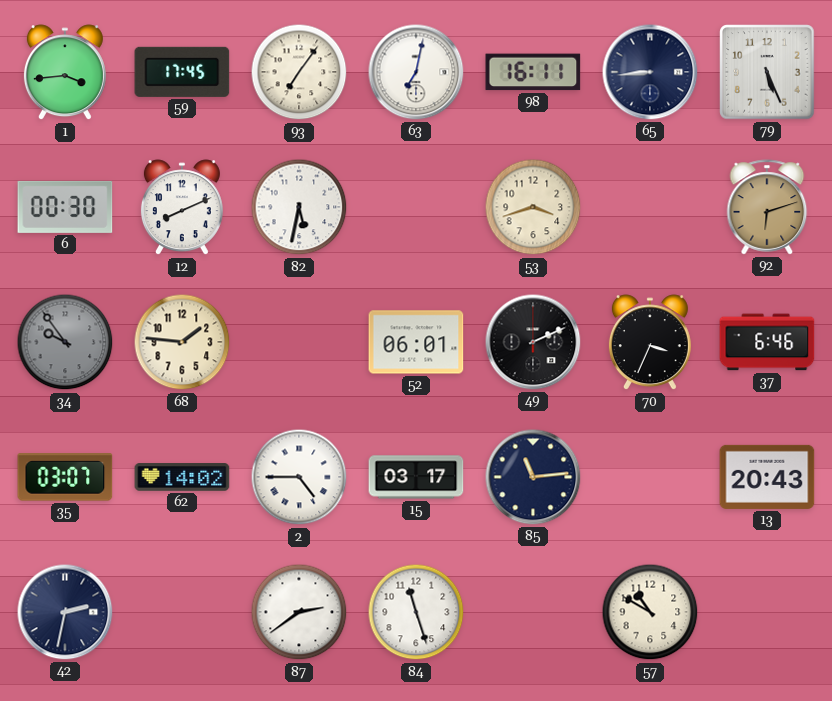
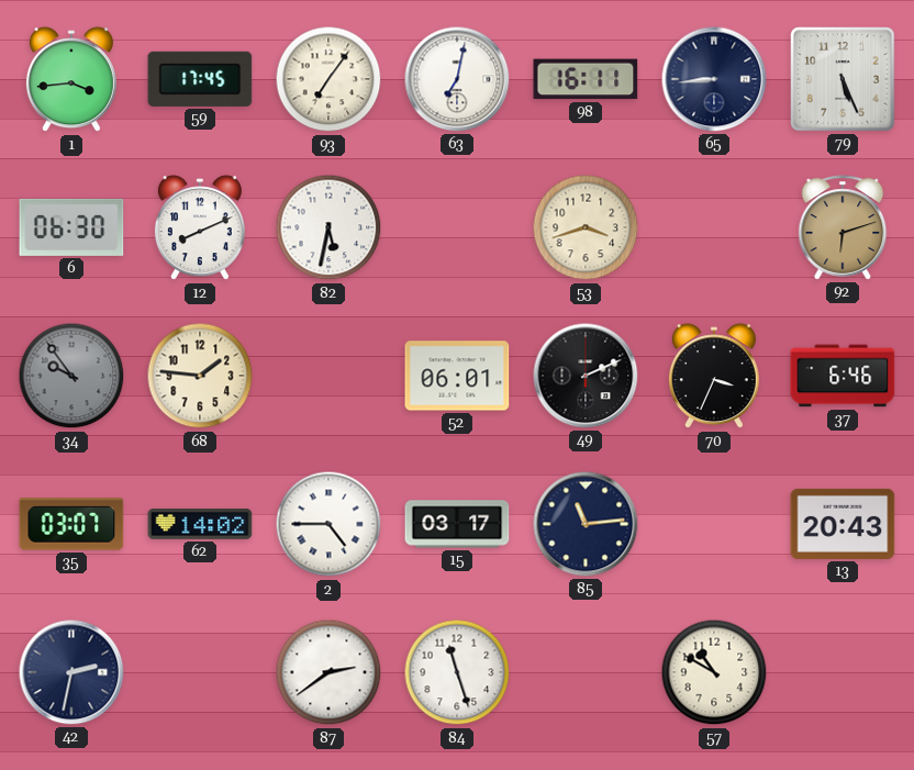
6: 00:30 -> 06:30
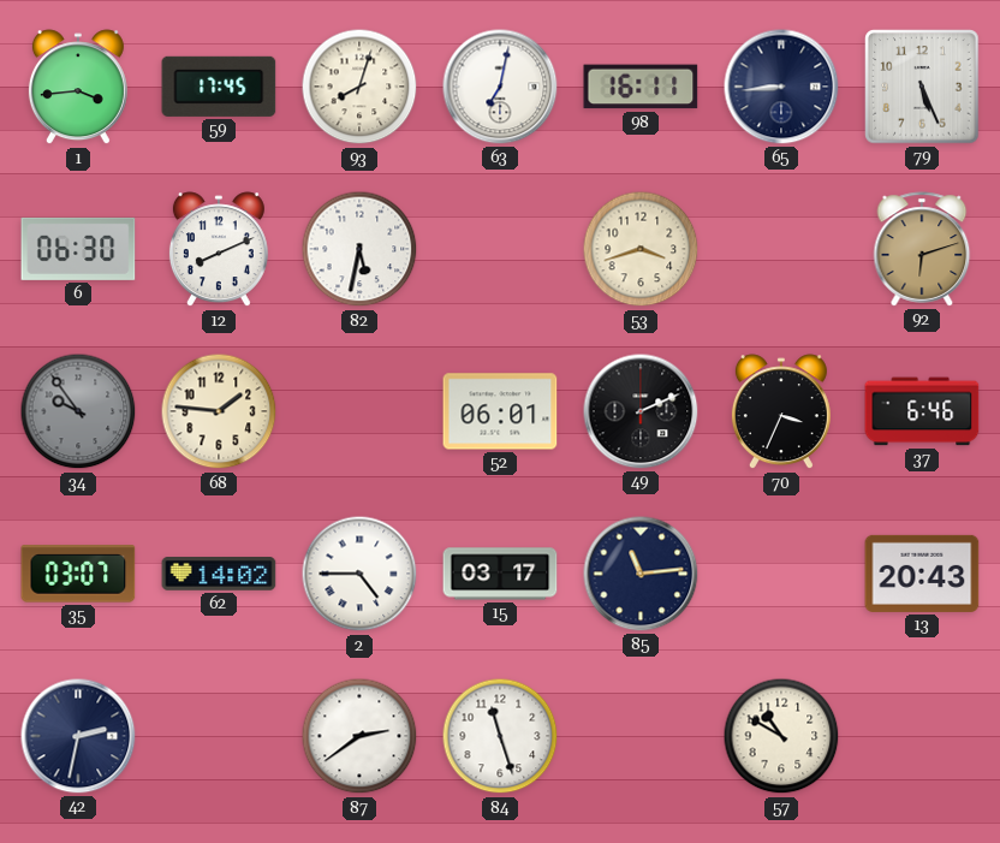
93: 7:06 -> 8:03
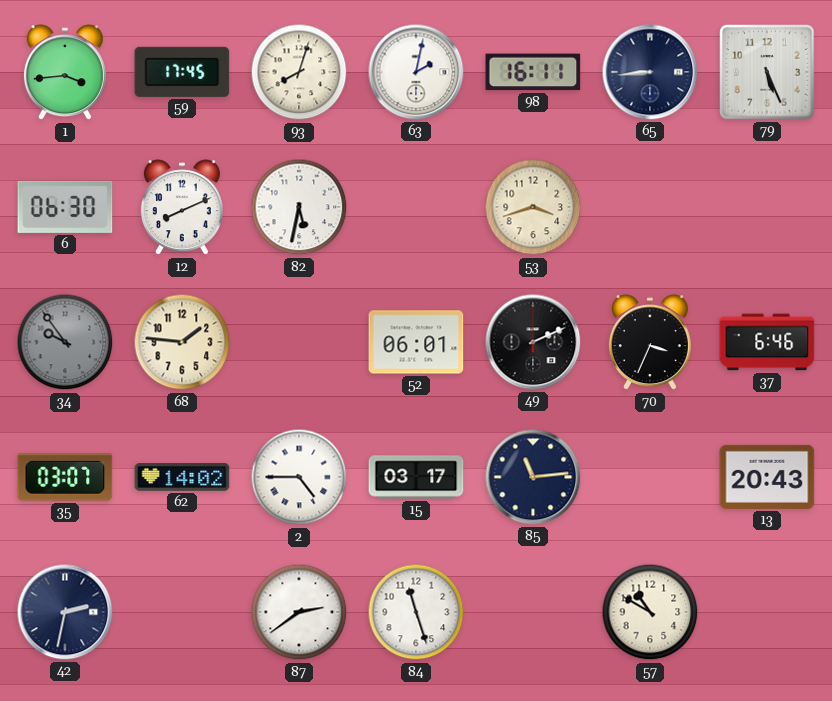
63: 7:02 -> 2:02
92: 6:12 -> none
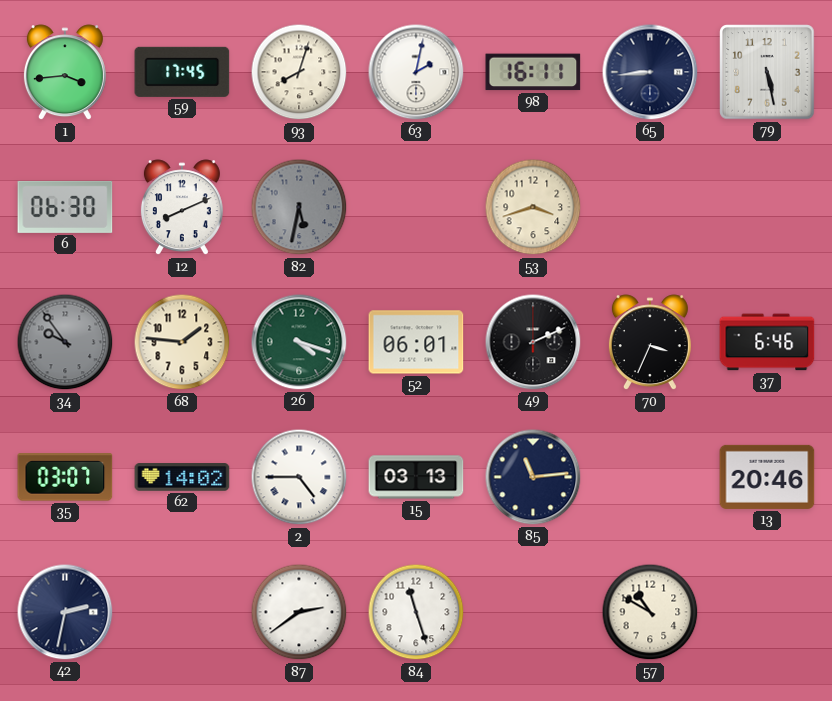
79: 5:26 -> 5:28
82 dial: white -> grey
26: none -> 4:18
15: 03:17 -> 03:13
13: 20:43 -> 20:46
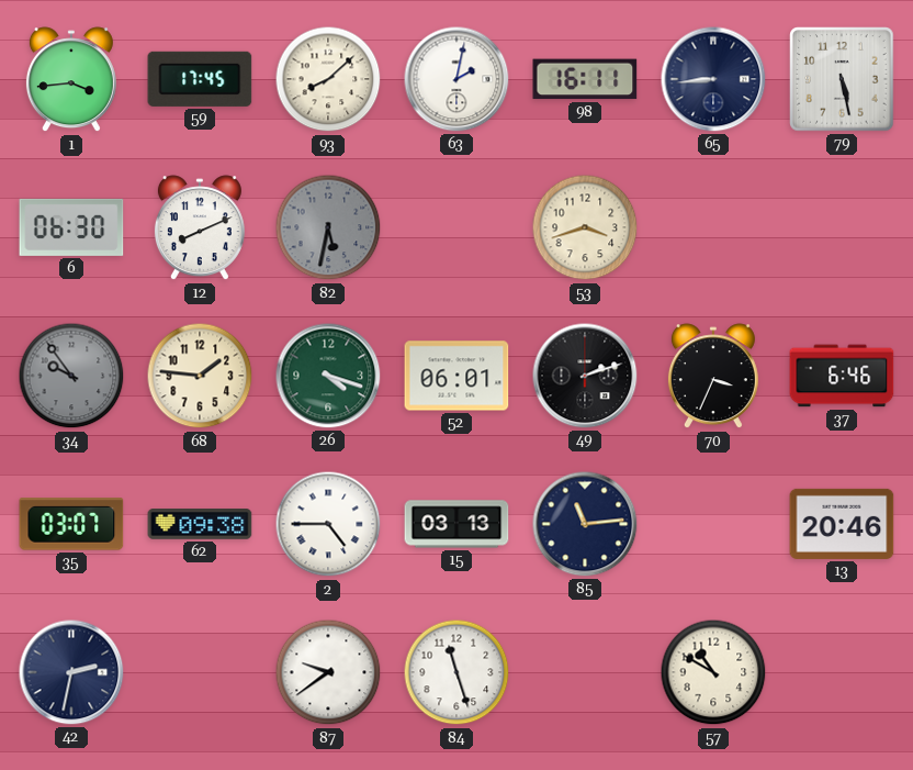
93: 8:03 -> 8:08
49: 2:11 -> 2:12
62: 14:02 -> 09:38
87: 2:39 -> 9:39
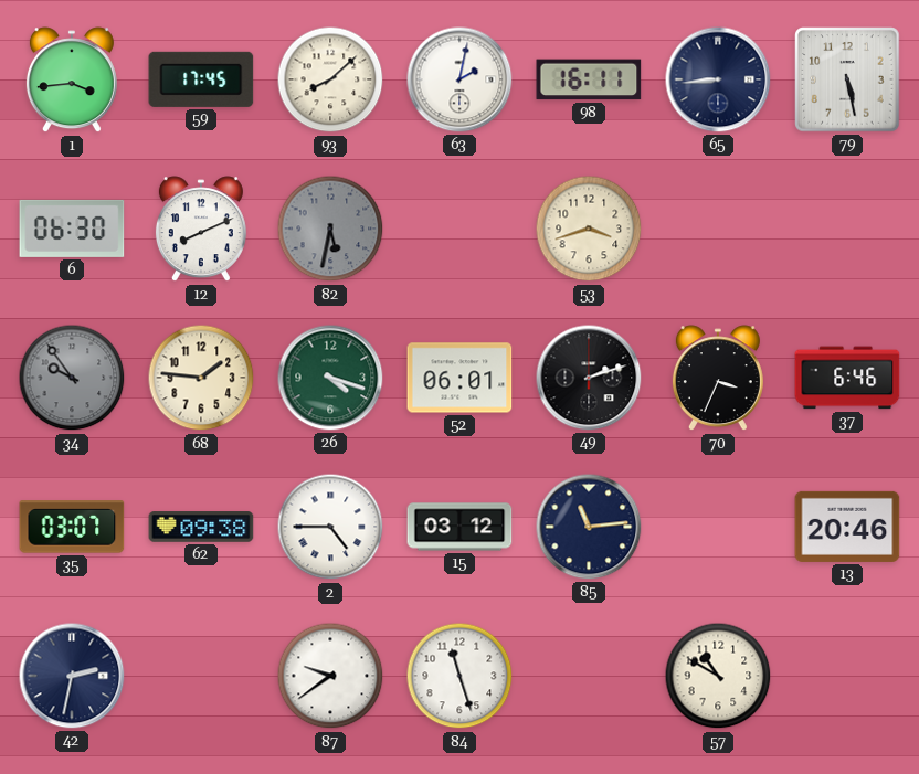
15: 03:13 -> 03:12
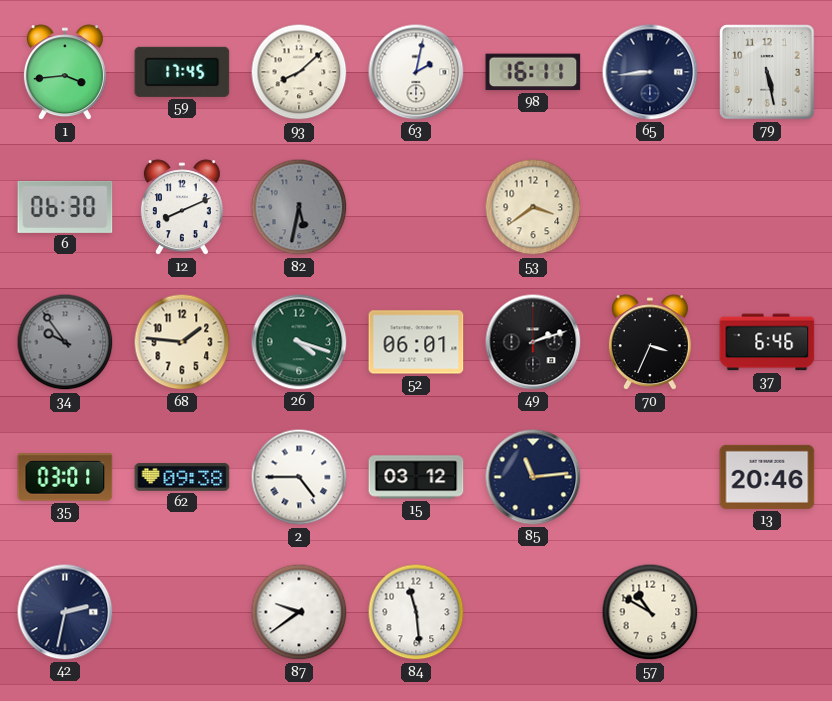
53: 3:42 -> 3:39
35: 03:07 -> 03:01
84: 11:27 -> 11:29
